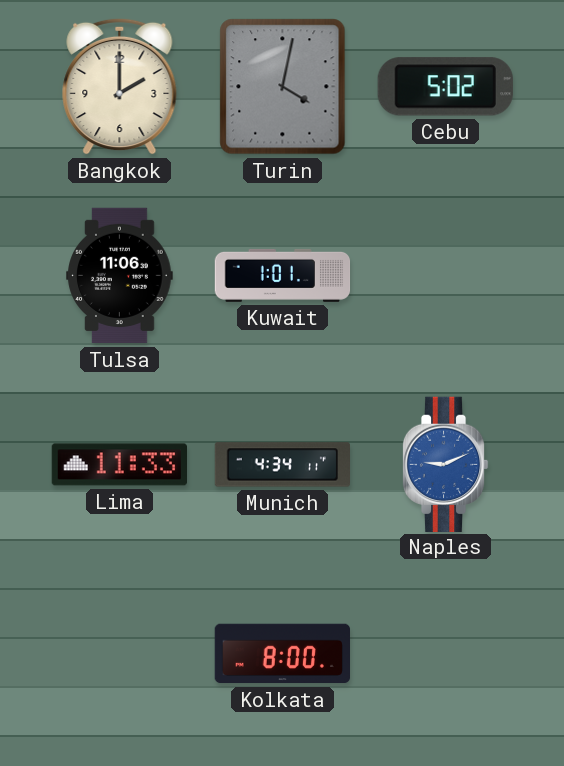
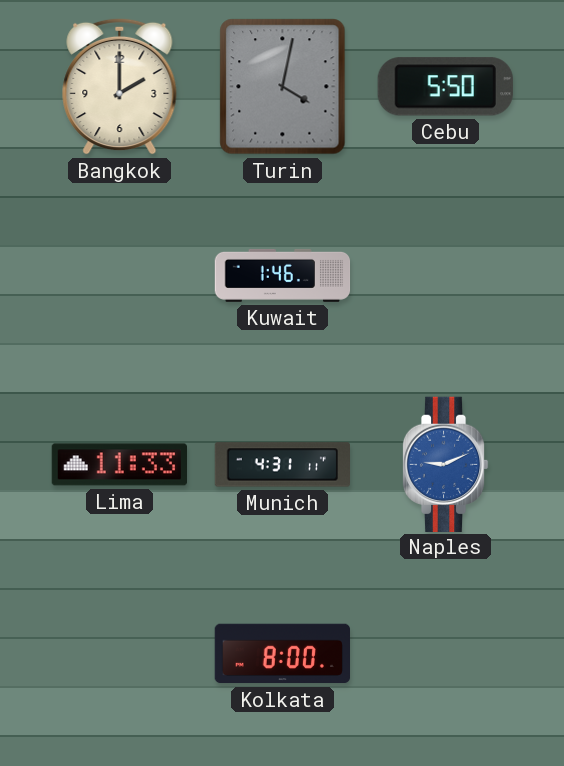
Cebu: 5:02 -> 5:50
Tulsa: 11:06 -> none
Kuwait: 1:01 -> 1:46
Munich: 4:34 -> 4:31
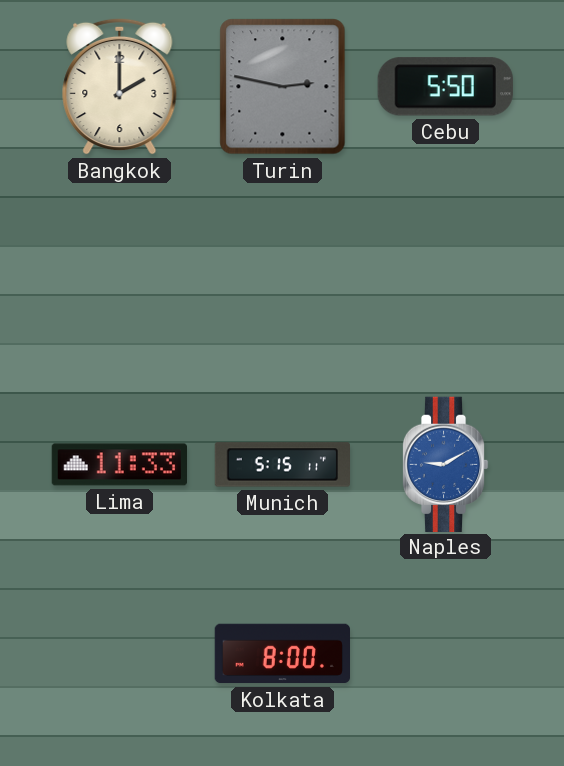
Turin: 4:02 -> 2:47
Kuwait: 1:46 -> none
Munich: 4:31 -> 5:15
Naples: 9:11 -> 9:10
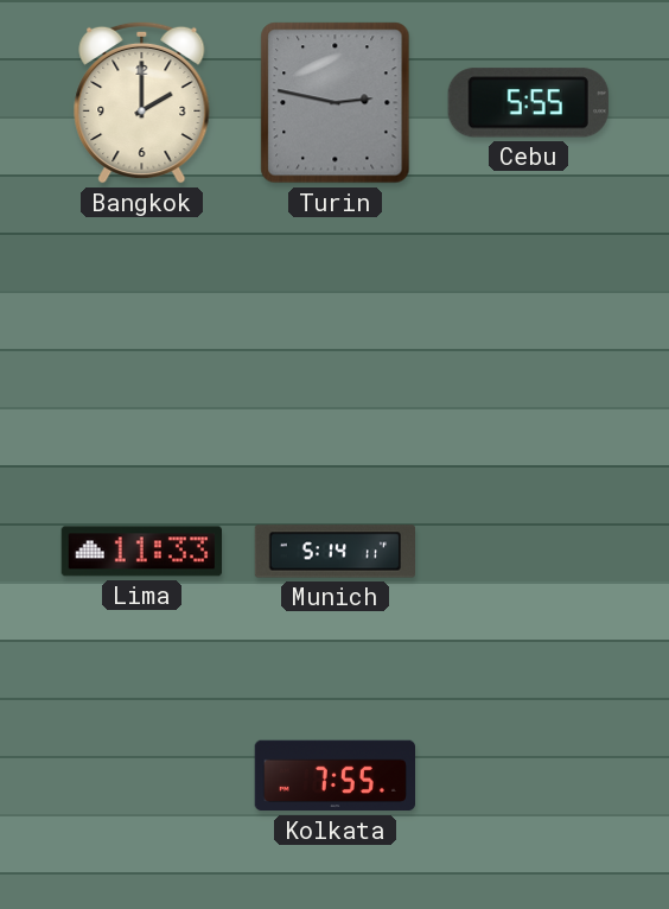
Cebu: 5:50 -> 5:55
Munich: 5:15 -> 5:14
Naples: 9:10 -> none
Kolkata: 8:00 -> 7:55
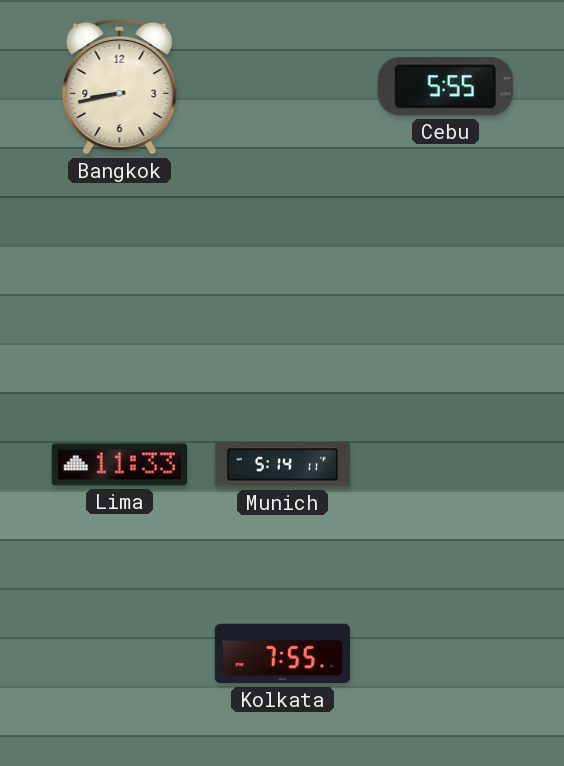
Bangkok: 2:00 -> 8:43
Turin: 2:47 -> none
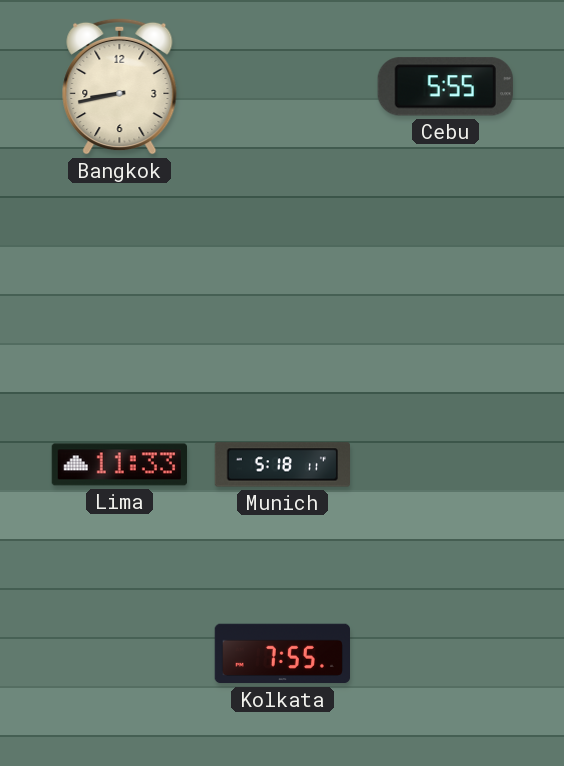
Munich: 5:14 -> 5:18
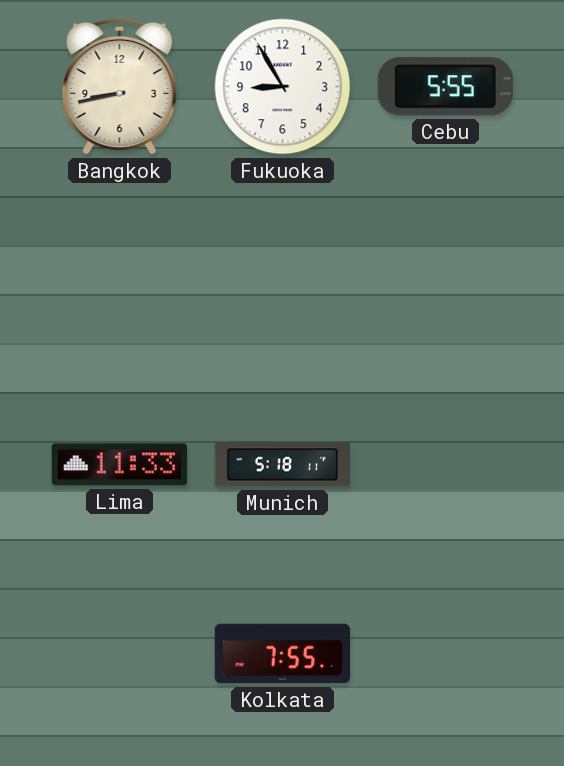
Fukuoka: none -> 8:55
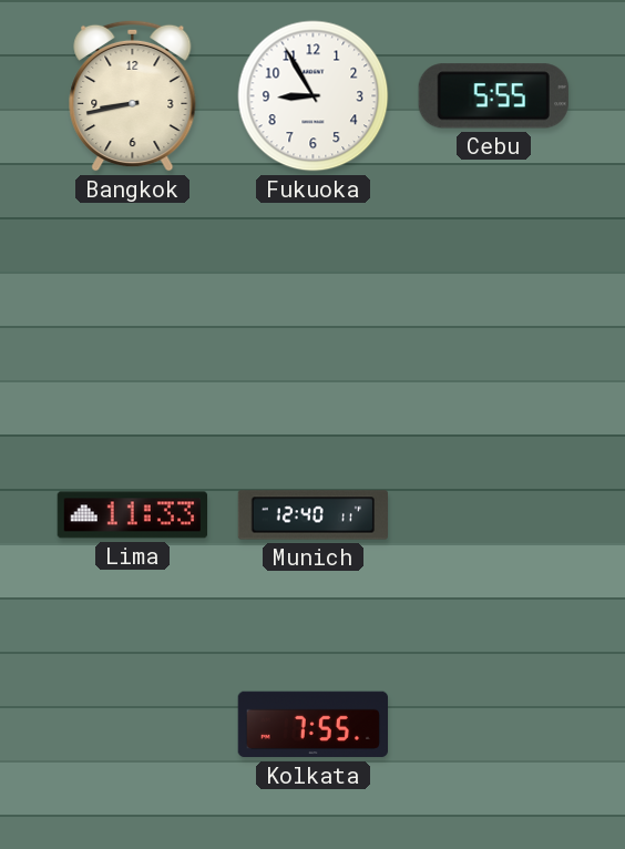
Munich: 5:18 -> 12:40
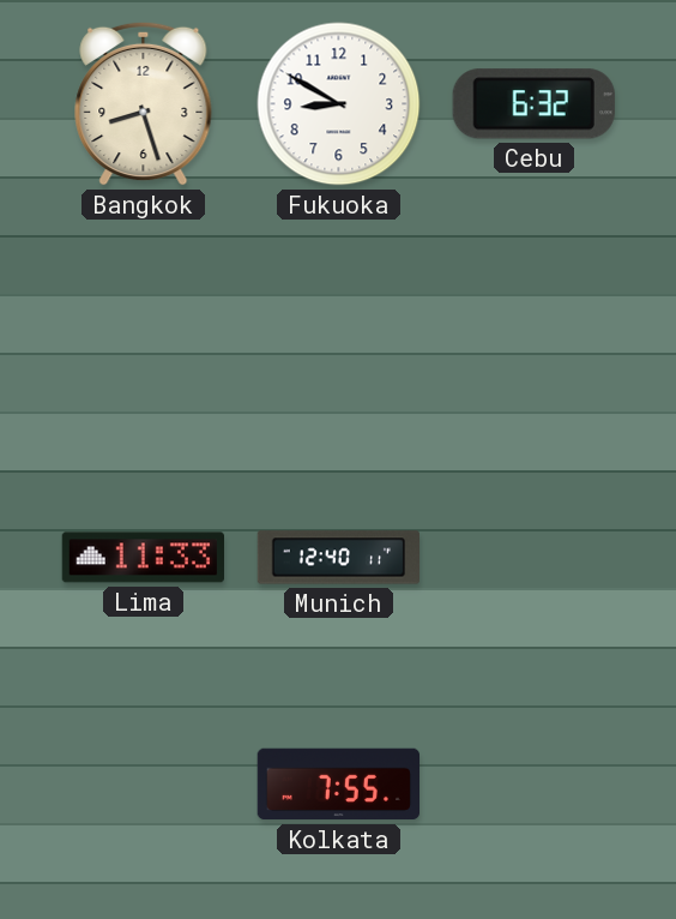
Bangkok: 8:43 -> 8:27
Fukuoka: 8:55 -> 8:50
Cebu: 5:55 -> 6:32
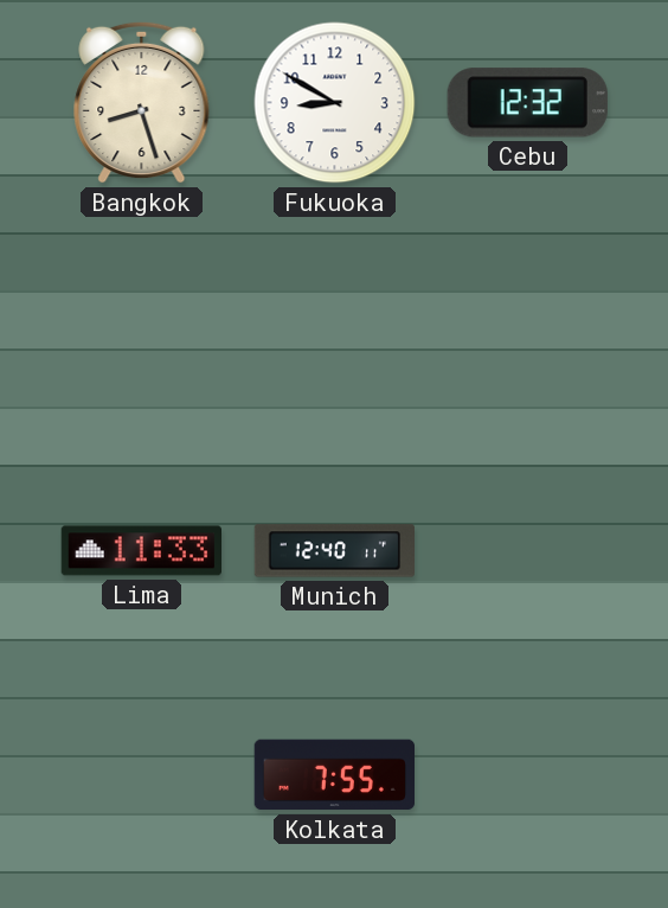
Cebu: 6:32 -> 12:32
